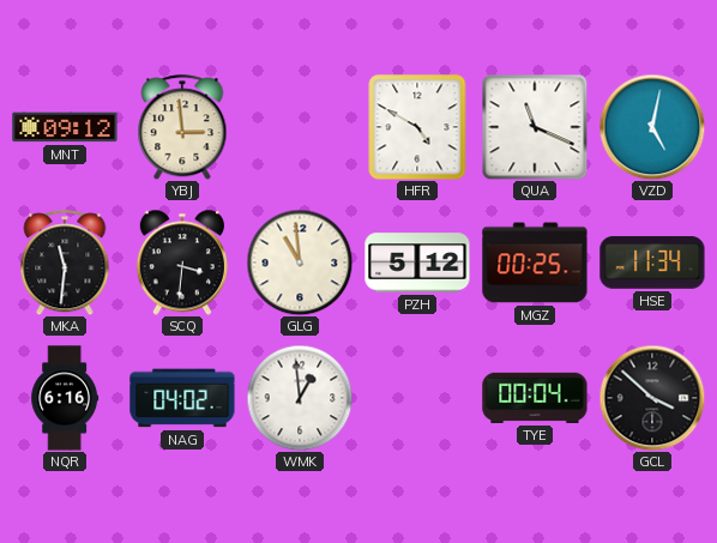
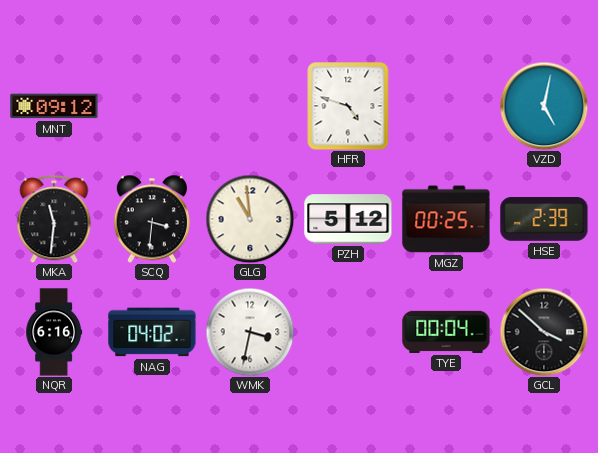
YBJ: 2:59 -> none
HFR: 4:50 -> 4:48
QUA: 11:19 -> none
HSE: 11:34 -> 2:39
WMK: 12:59 -> 3:32
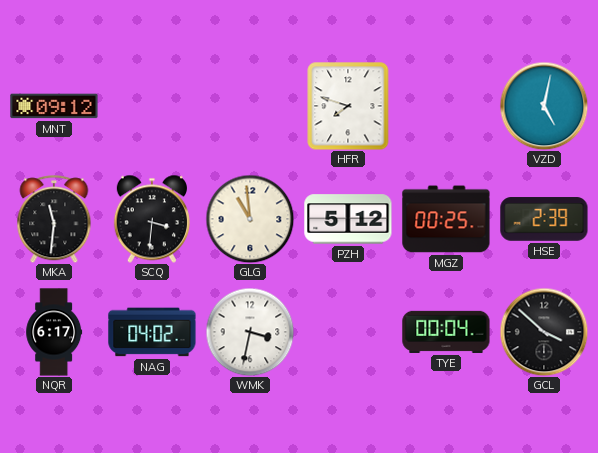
HFR: 4:48 -> 7:48
NQR: 6:16 -> 6:17
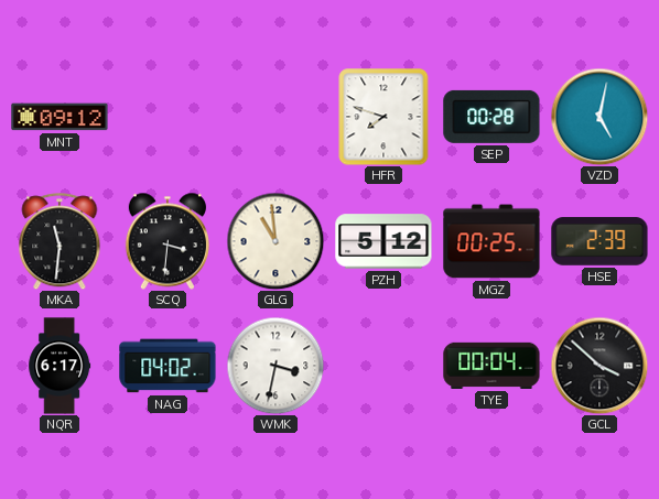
SEP: none -> 00:28
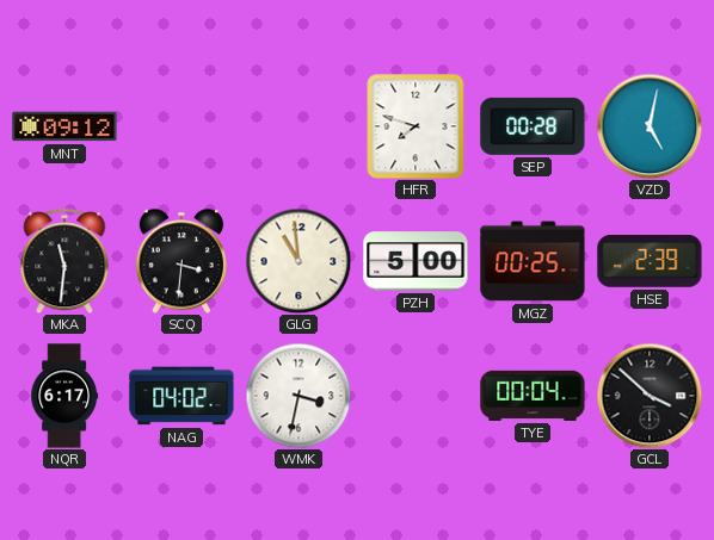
PZH: 5:12 -> 5:00
